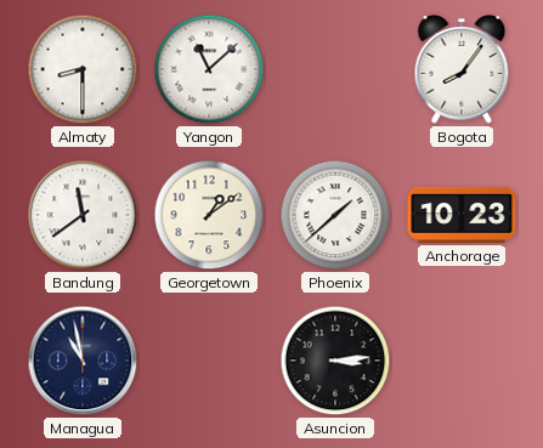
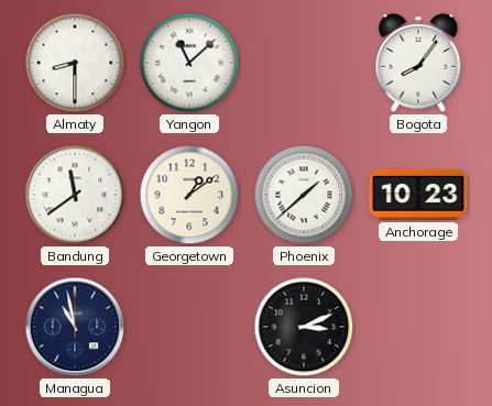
Asuncion: 3:14 -> 3:11
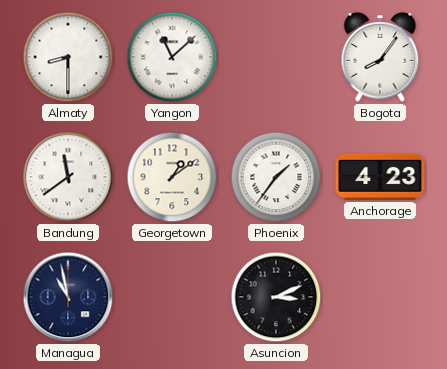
Phoenix: 1:38 -> 1:36
Anchorage: 10:23 -> 4:23
